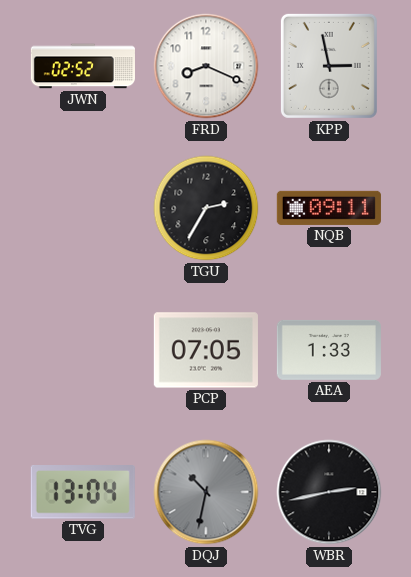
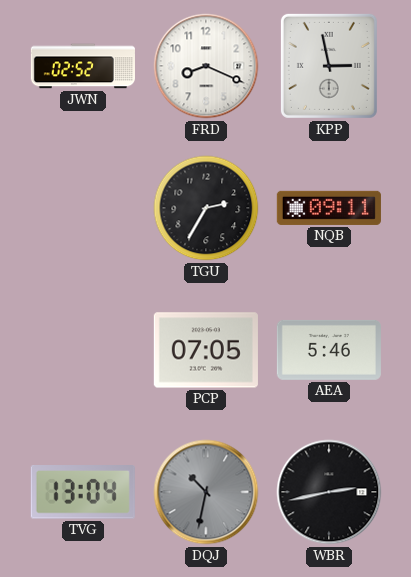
AEA: 1:33 -> 5:46
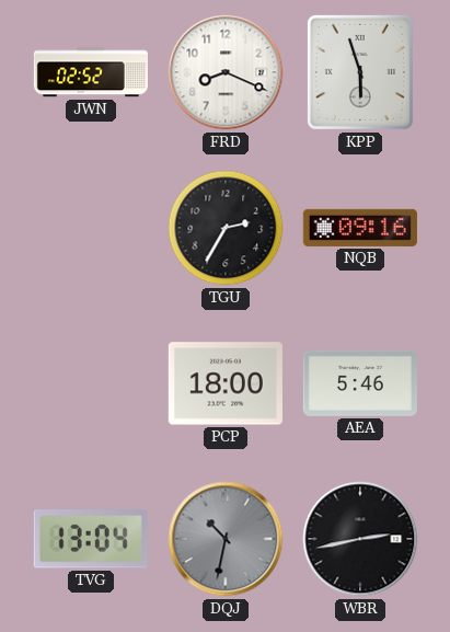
KPP: 2:58 -> 5:57
NQB: 09:11 -> 09:16
PCP: 07:05 -> 18:00
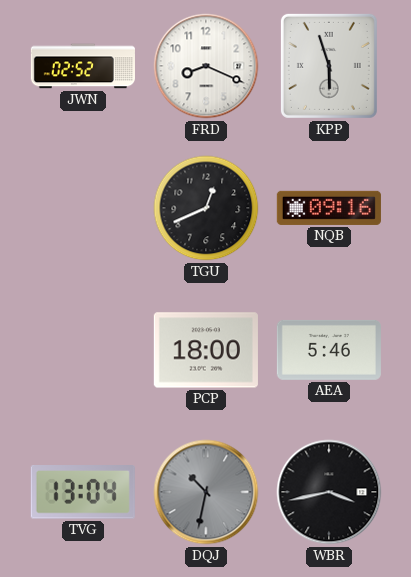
TGU: 2:35 -> 12:41
WBR: 2:43 -> 3:43
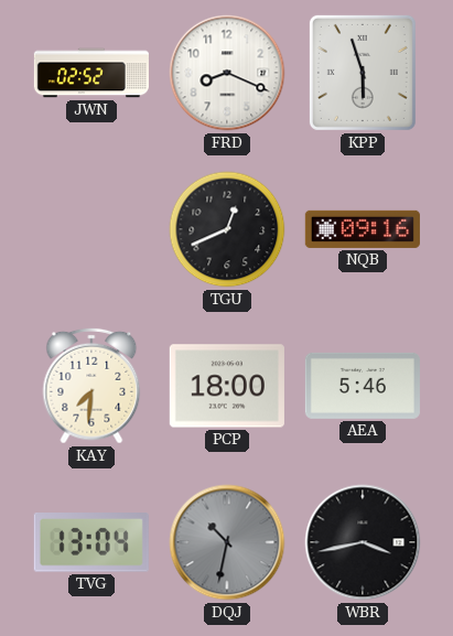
KAY: none -> 7:31
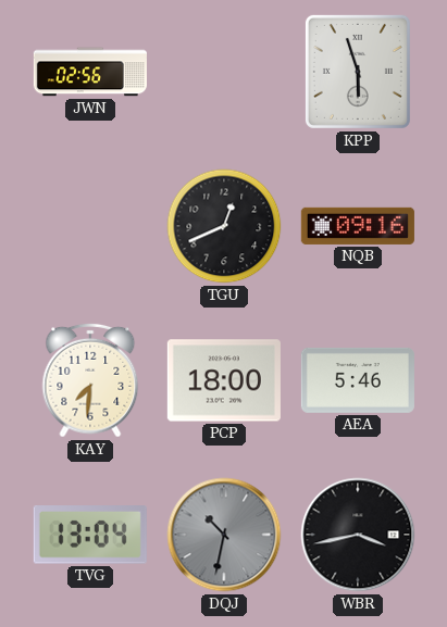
JWN: 02:52 -> 02:56
FRD: 8:19 -> none
